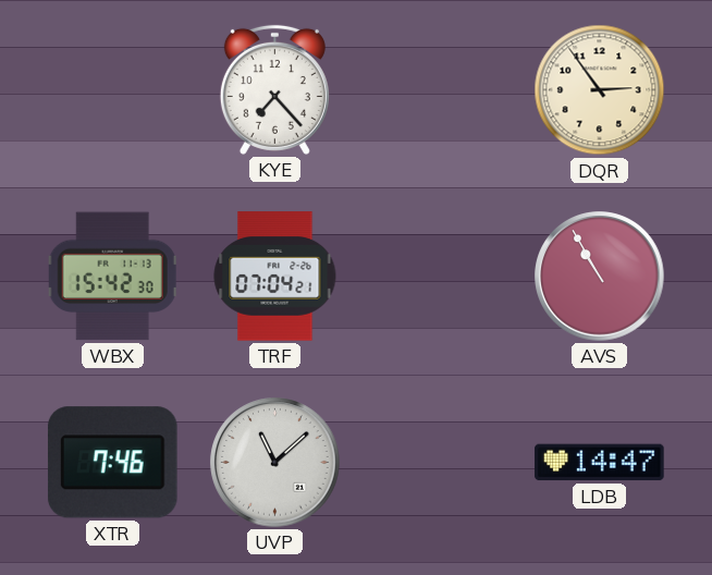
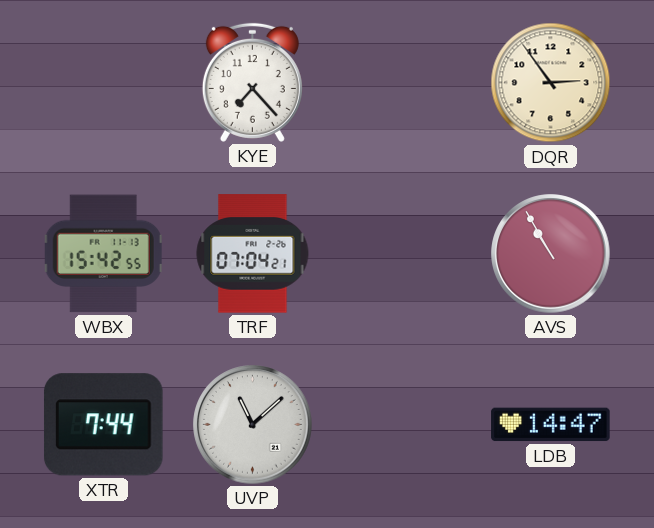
WBX: 15:42:30 -> 15:42:55
XTR: 7:46 -> 7:44
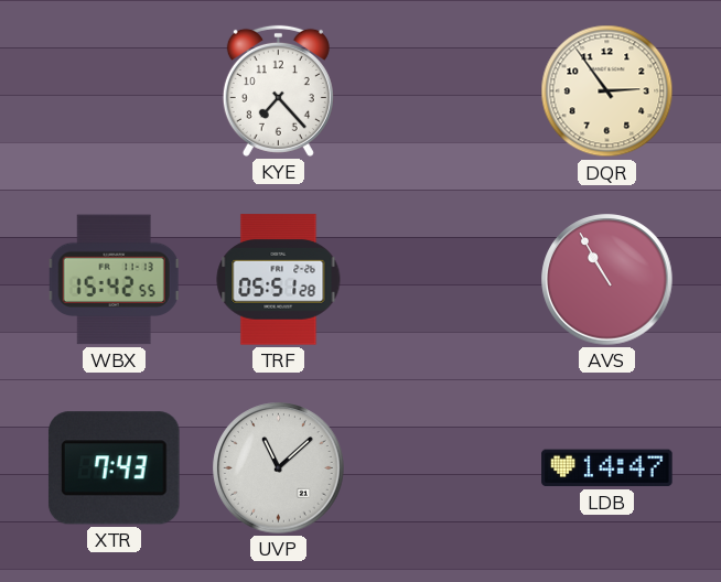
TRF: 07:04 -> 05:51
XTR: 7:44 -> 7:43
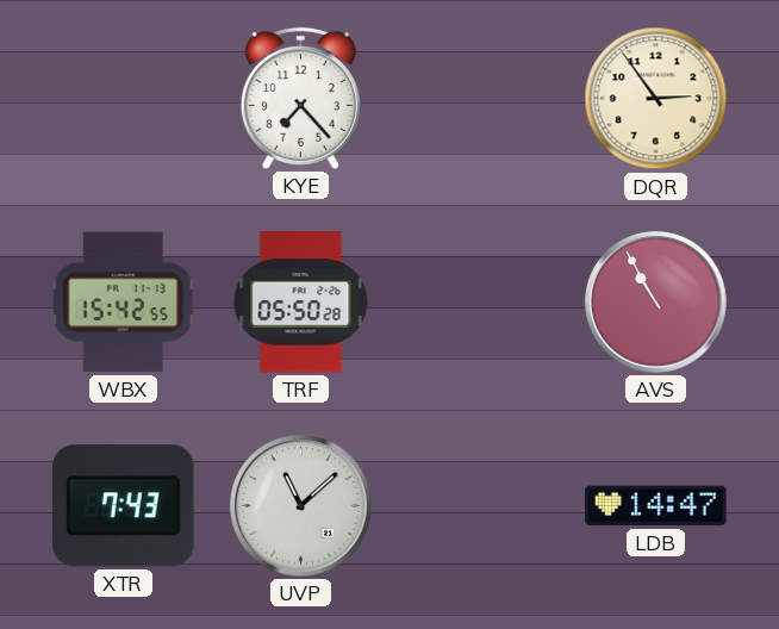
TRF: 05:51 -> 05:50
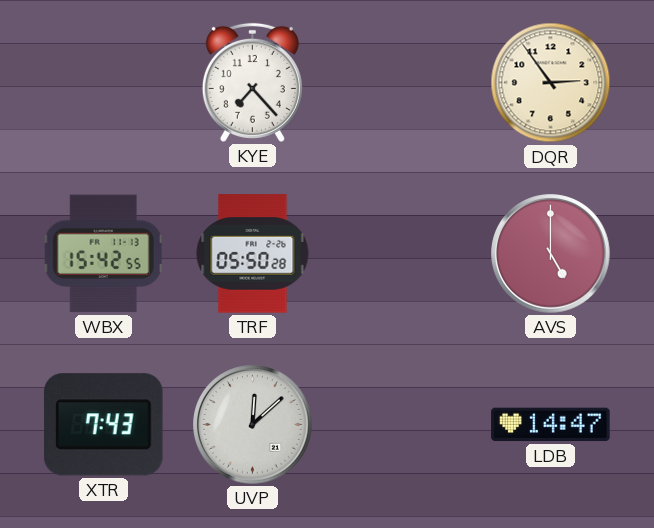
AVS: 10:55 -> 5:00
UVP: 11:08 -> 12:08
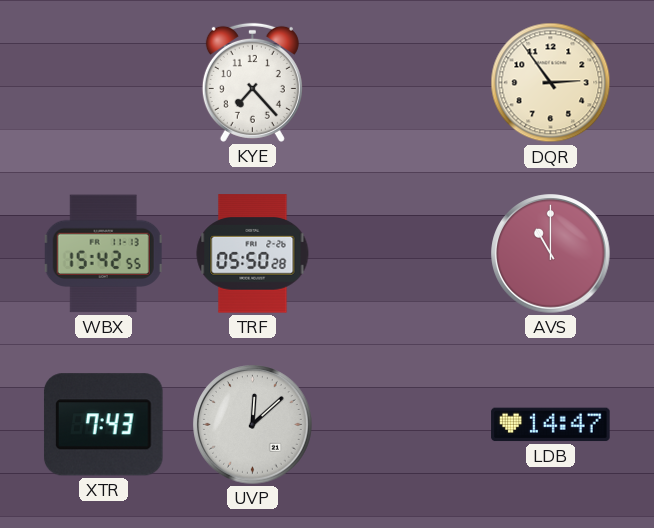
AVS: 5:00 -> 11:00
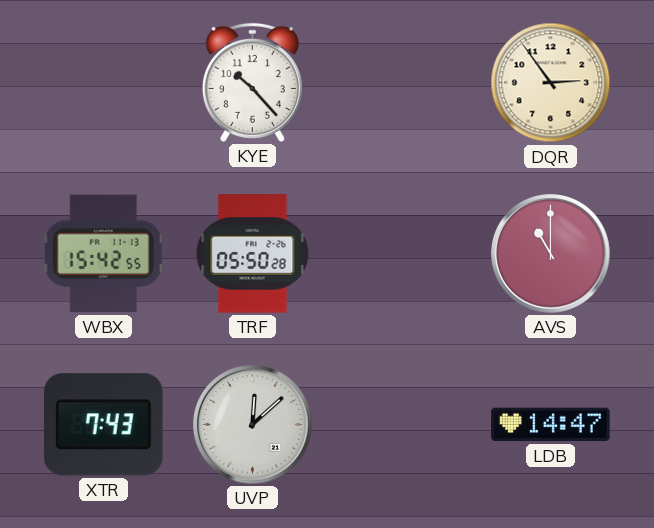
KYE: 7:23 -> 10:23
